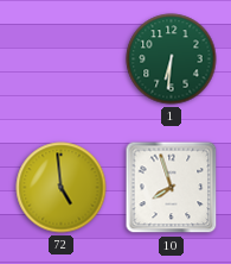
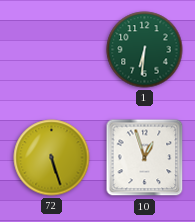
72: 4:59 -> 5:27
10: 7:57 -> 12:57
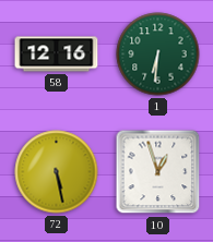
58: none -> 12:16
72: 5:27 -> 5:28
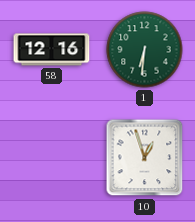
72: 5:28 -> none
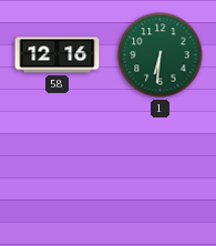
10: 12:57 -> none
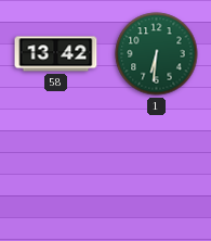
58: 12:16 -> 13:42
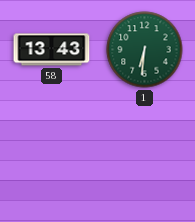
58: 13:42 -> 13:43
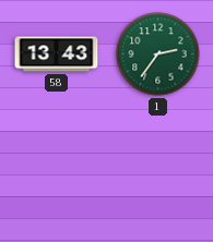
1: 6:31 -> 2:36
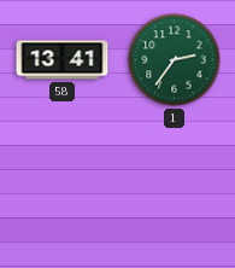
58: 13:43 -> 13:41
